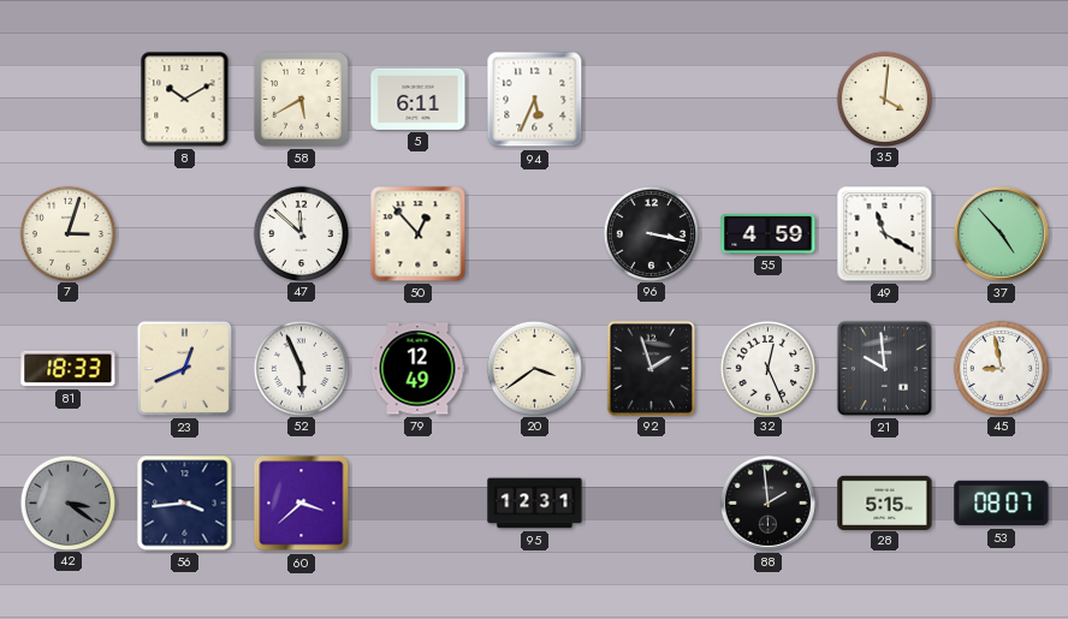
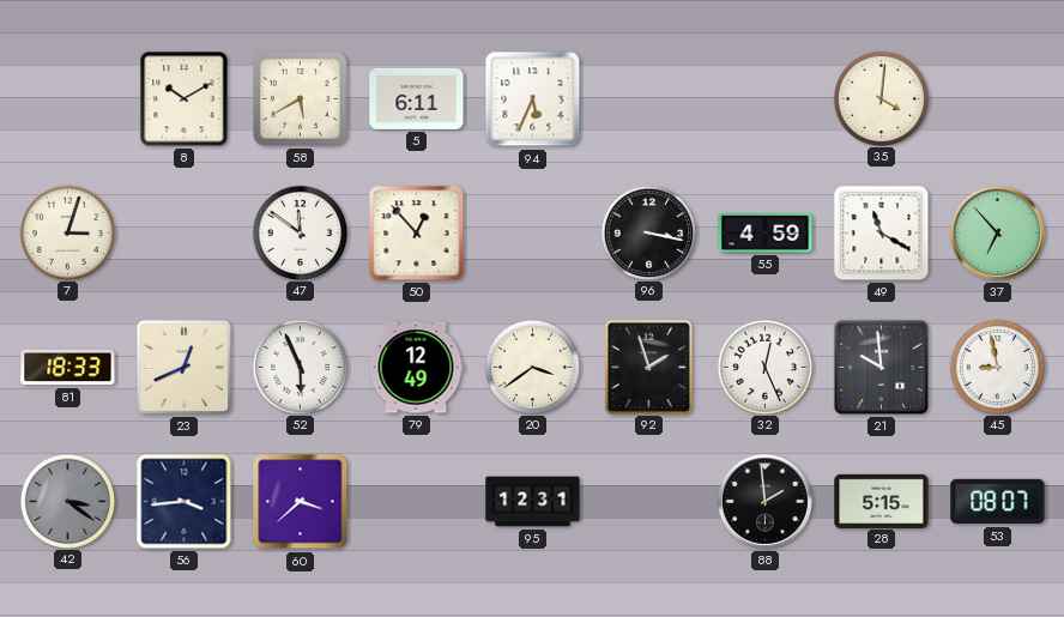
47: 11:52 -> 11:51
37: 4:53 -> 6:53
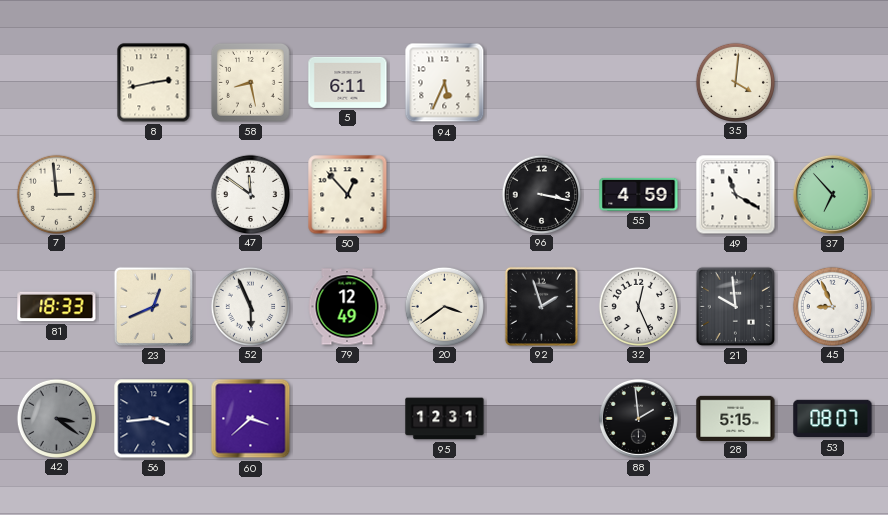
8: 10:10 -> 2:43
58: 5:40 -> 8:28
7: 3:03 -> 2:59
45: 8:58 -> 8:56
